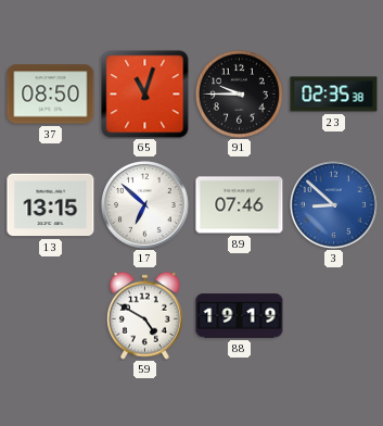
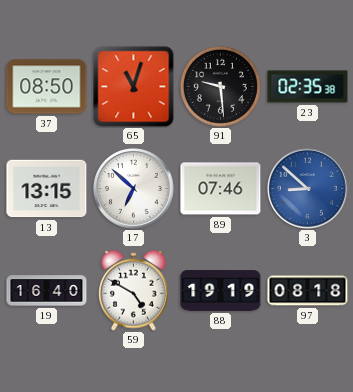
91: 9:45 -> 9:29
19: none -> 16:40
97: none -> 08:18
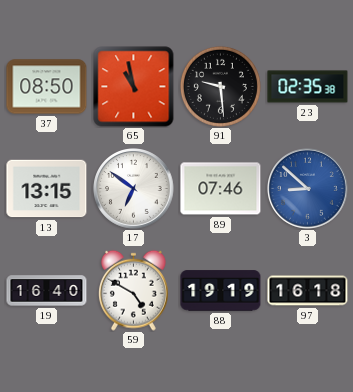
65: 11:03 -> 10:58
17: 6:52 -> 6:51
97: 08:18 -> 16:18
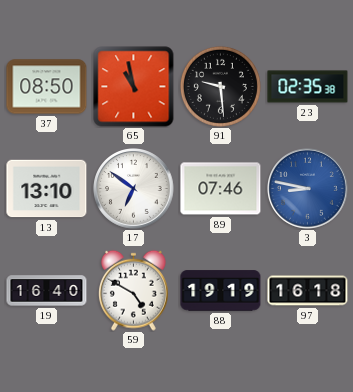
13: 13:15 -> 13:10
3: 8:52 -> 8:47
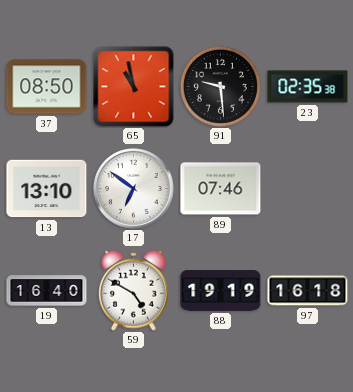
3: 8:47 -> none
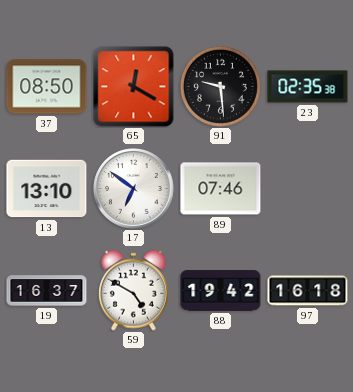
65: 10:58 -> 12:20
19: 16:40 -> 16:37
88: 19:19 -> 19:42
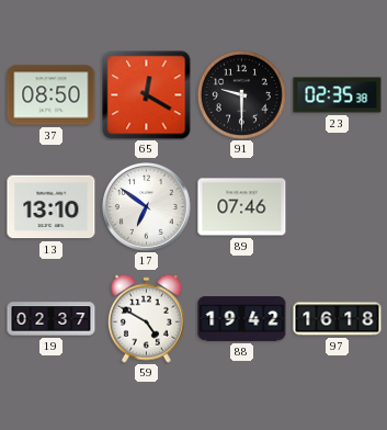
91: 9:29 -> 9:30
19: 16:37 -> 02:37
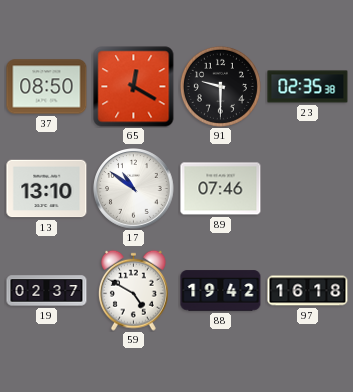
17: 6:51 -> 10:51
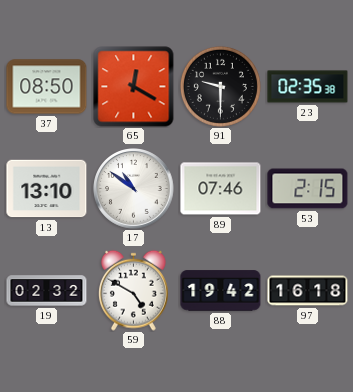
53: none -> 2:15
19: 02:37 -> 02:32
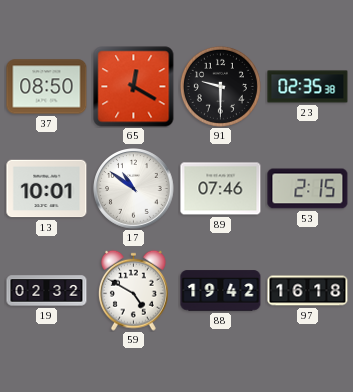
13: 13:10 -> 10:01
